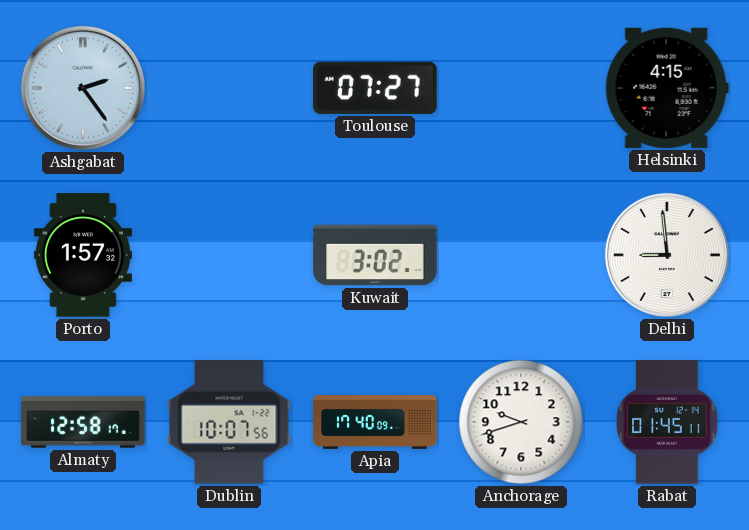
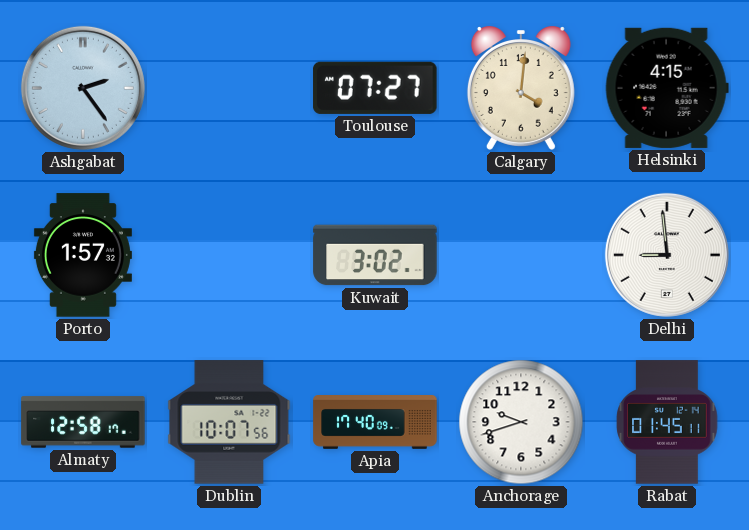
Calgary: none -> 4:01
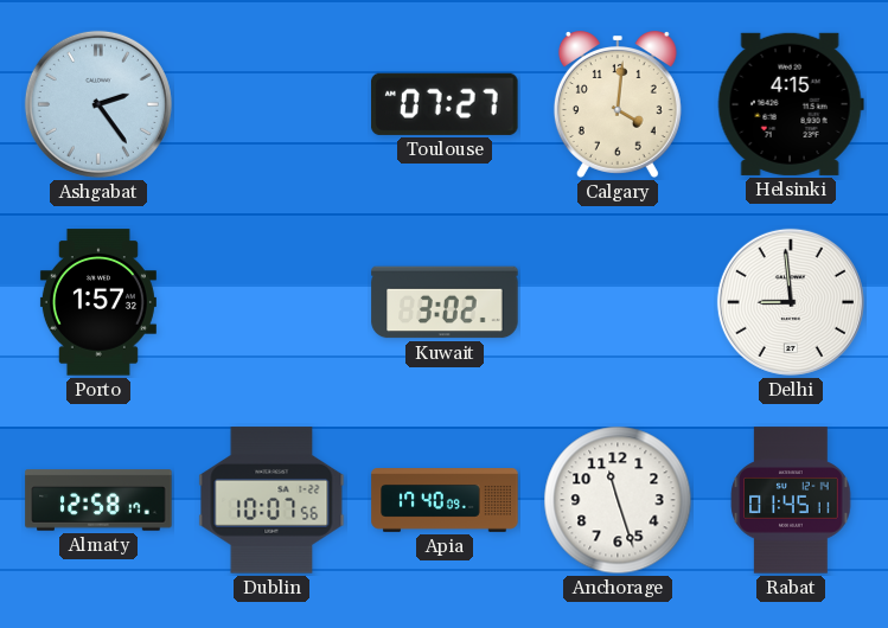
Anchorage: 9:42 -> 11:27
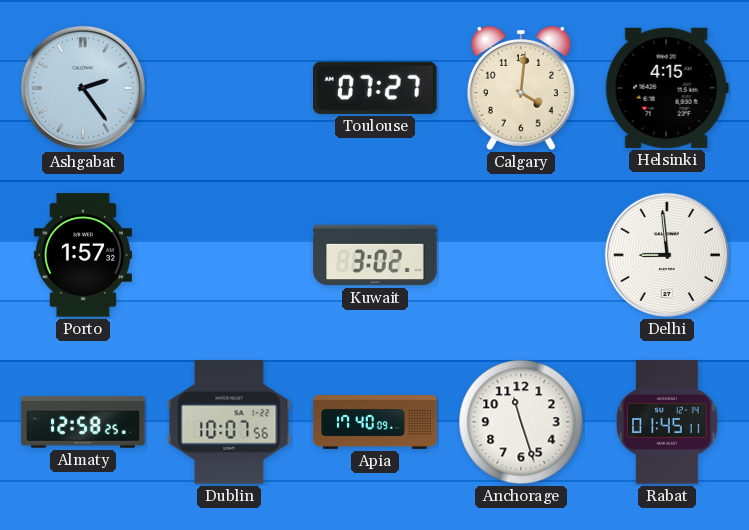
Almaty: 12:58:17 -> 12:58:25
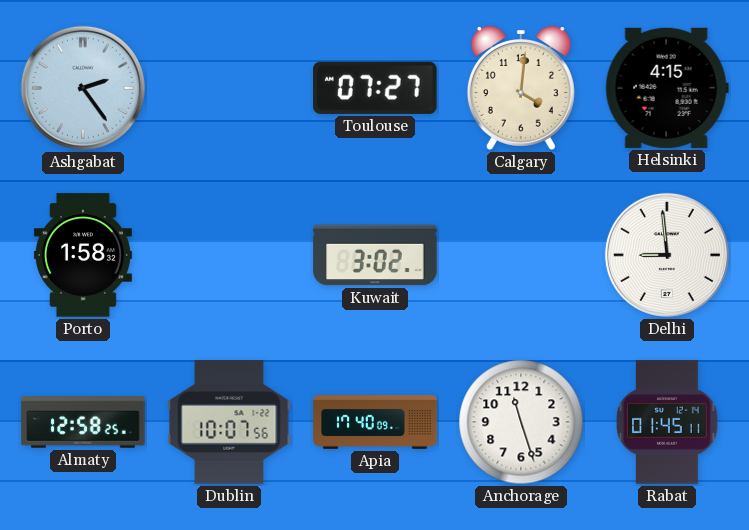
Porto: 1:57 -> 1:58
